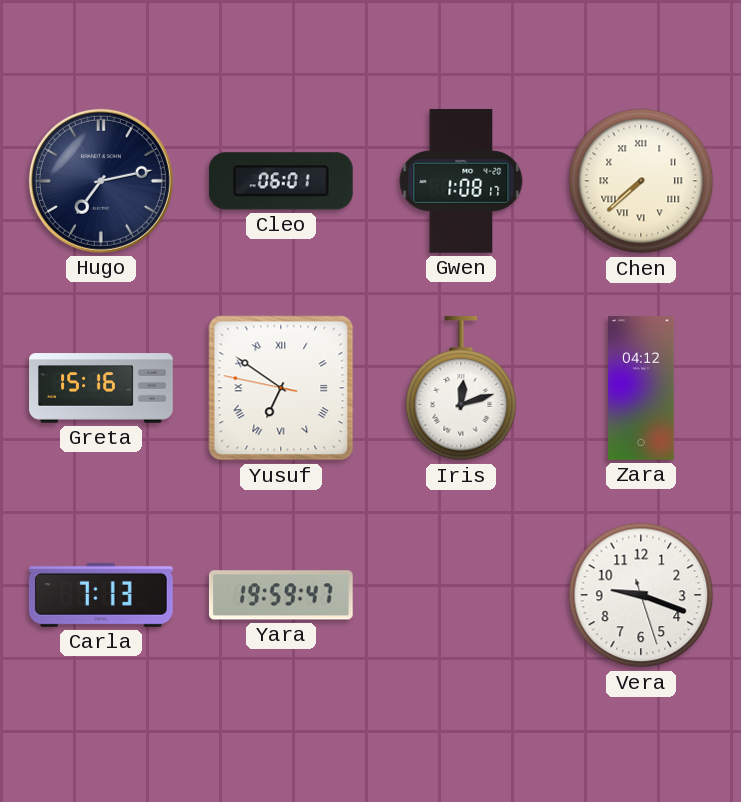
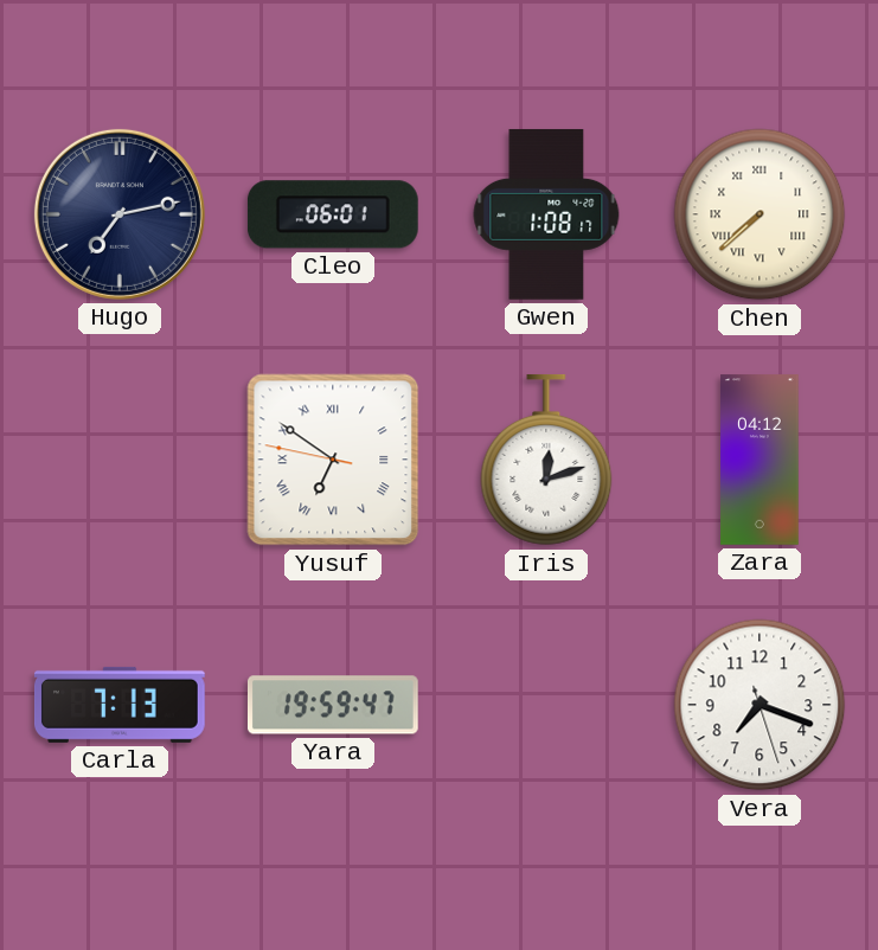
Greta: 15:16 -> none
Vera: 9:18 -> 7:18
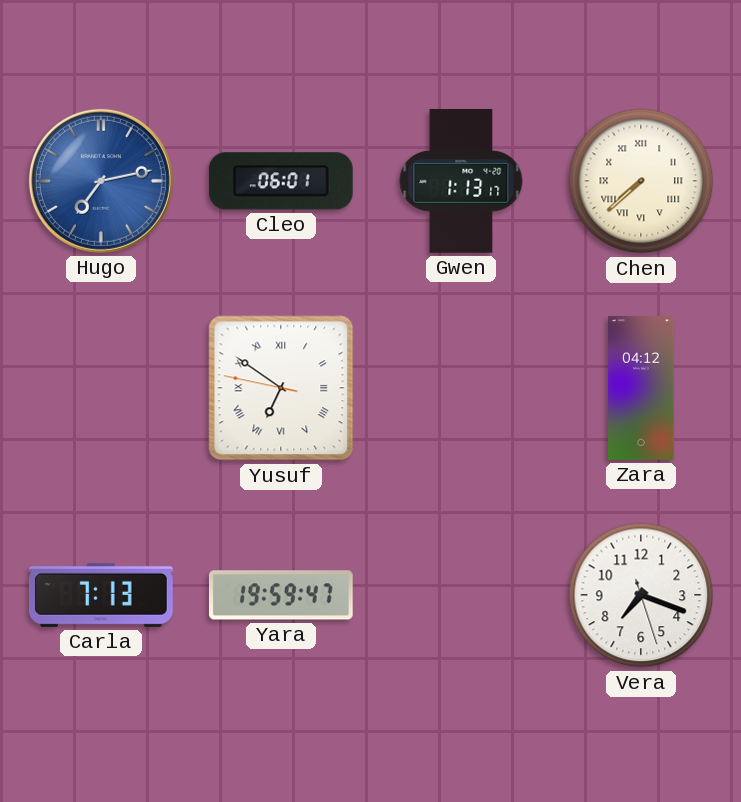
Hugo dial: navy -> blue
Gwen: 1:08 -> 1:13
Iris: 12:12 -> none
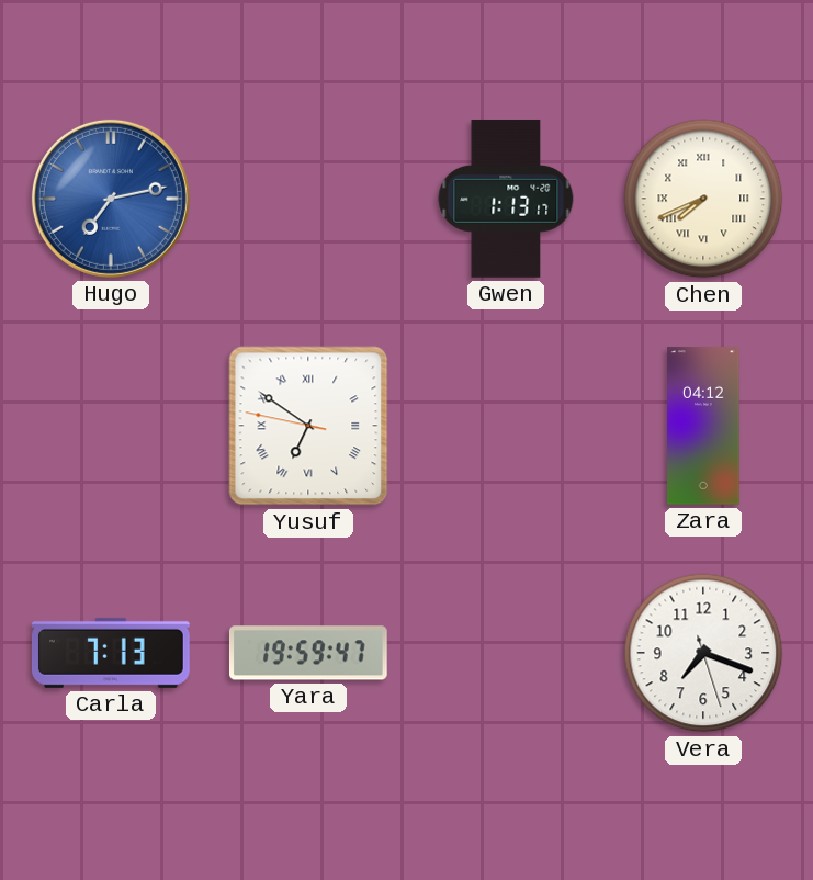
Cleo: 06:01 -> none
Chen: 7:38 -> 7:41
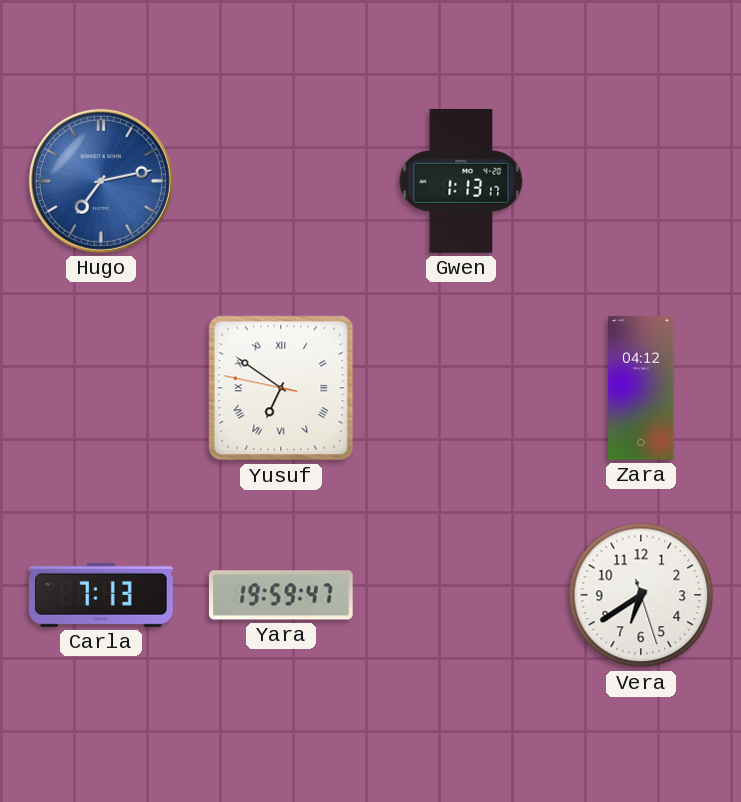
Chen: 7:41 -> none
Vera: 7:18 -> 6:39
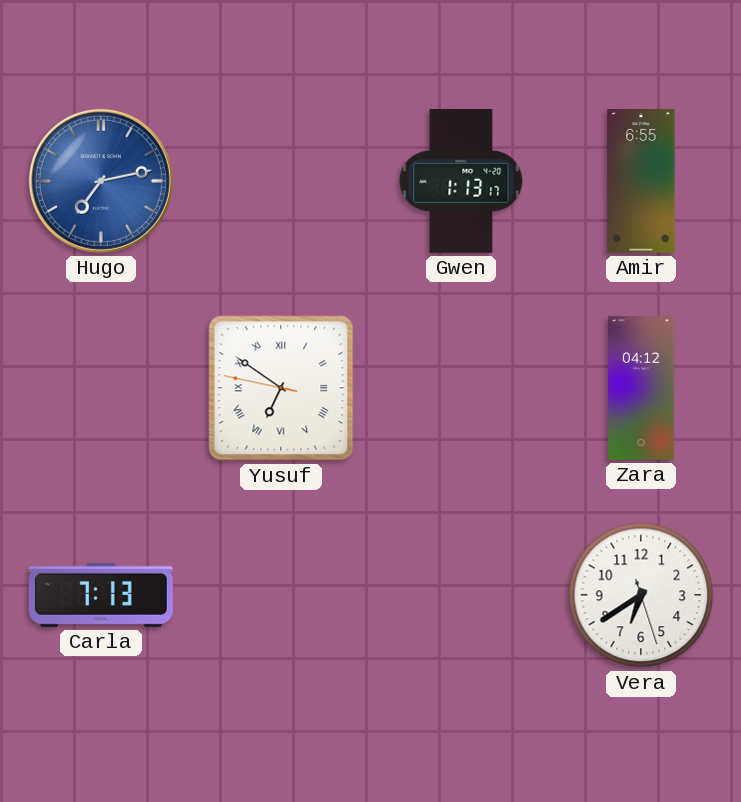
Amir: none -> 6:55
Yara: 19:59 -> none
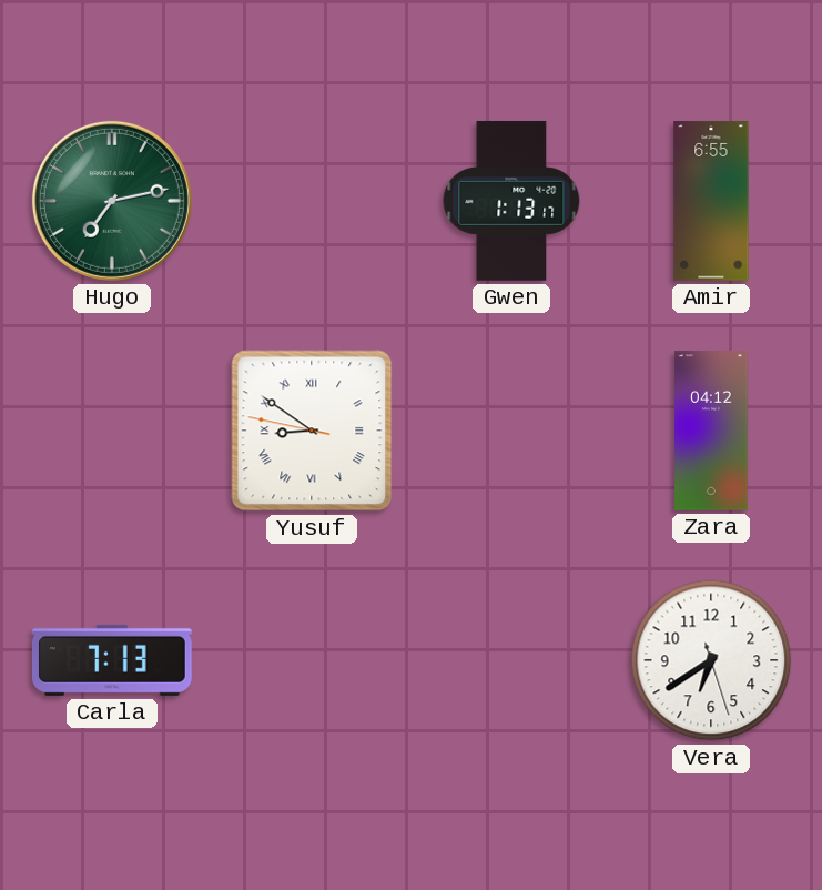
Hugo dial: blue -> green
Yusuf: 6:50 -> 8:50
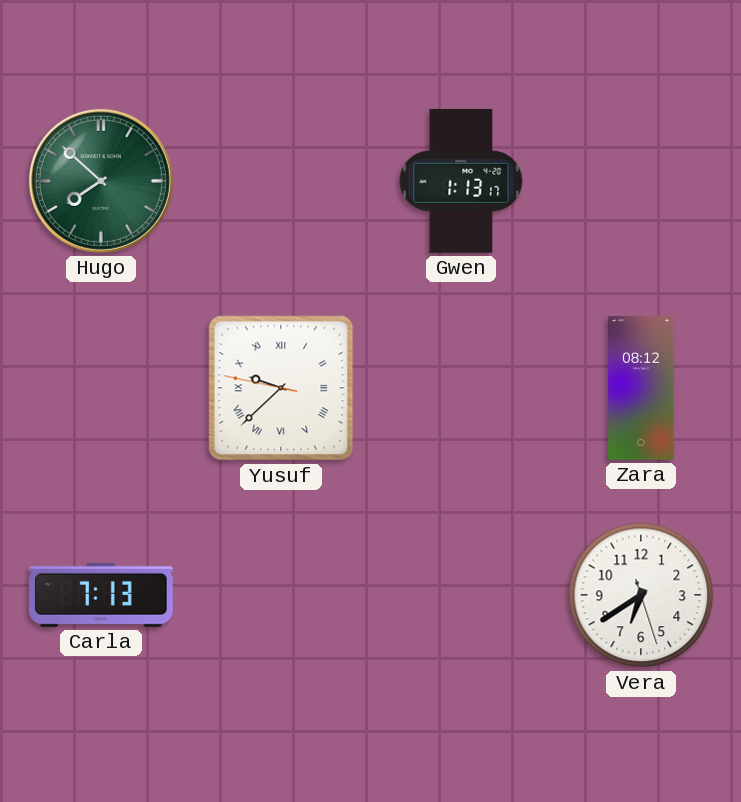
Hugo: 7:13 -> 7:52
Amir: 6:55 -> none
Yusuf: 8:50 -> 9:37
Zara: 04:12 -> 08:12
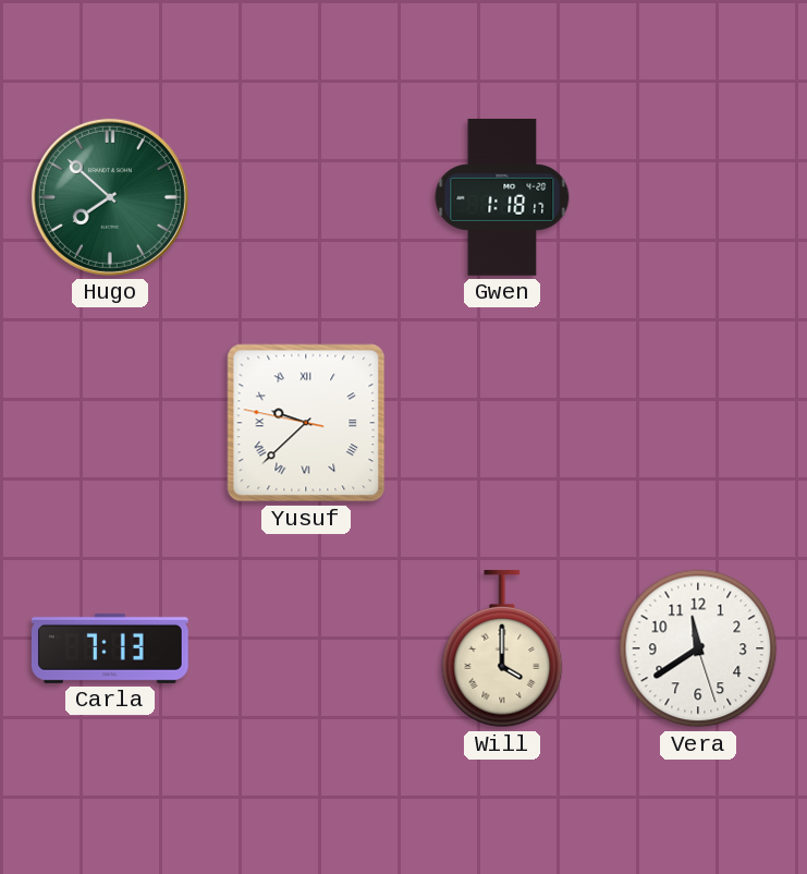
Gwen: 1:13 -> 1:18
Zara: 08:12 -> none
Will: none -> 4:00
Vera: 6:39 -> 11:39
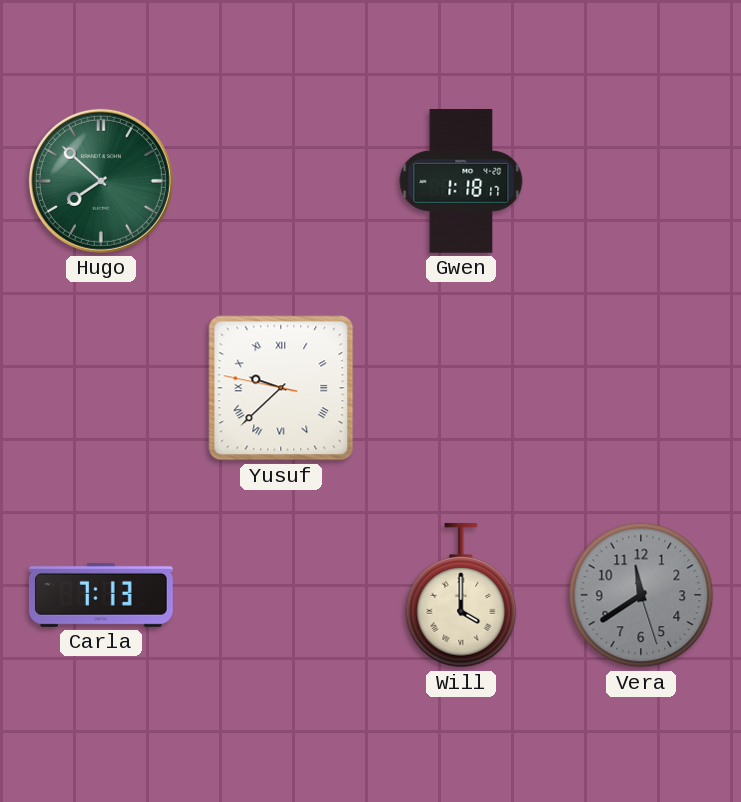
Vera dial: white -> grey
